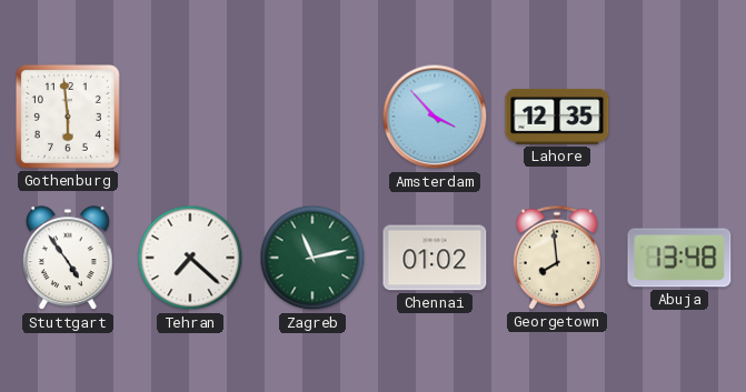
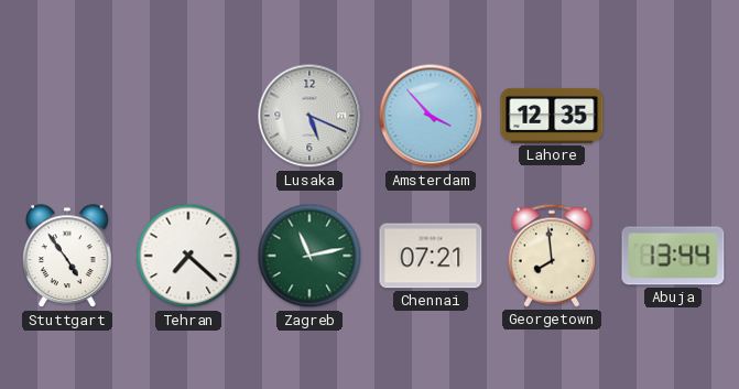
Gothenburg: 5:59 -> none
Lusaka: none -> 5:19
Chennai: 01:02 -> 07:21
Abuja: 13:48 -> 13:44
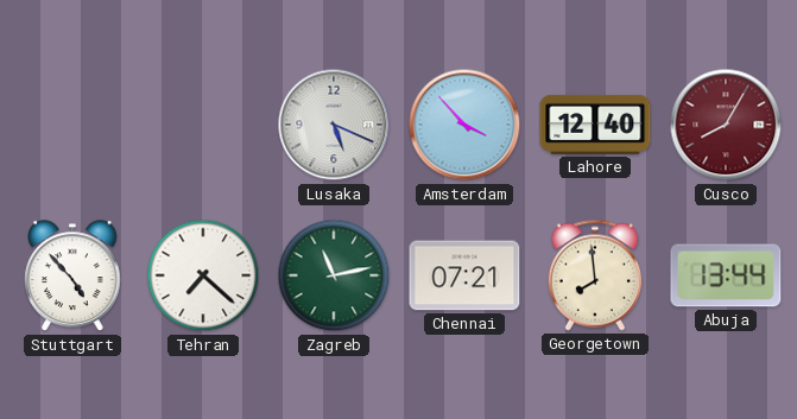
Lahore: 12:35 -> 12:40
Cusco: none -> 8:05
Stuttgart: 4:54 -> 4:53
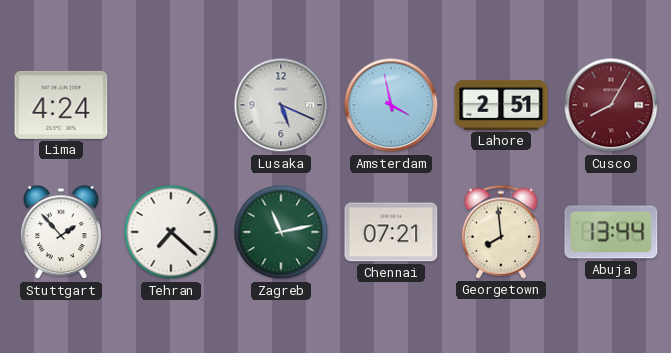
Lima: none -> 4:24
Amsterdam: 3:53 -> 3:58
Lahore: 12:40 -> 2:51
Stuttgart: 4:53 -> 1:53
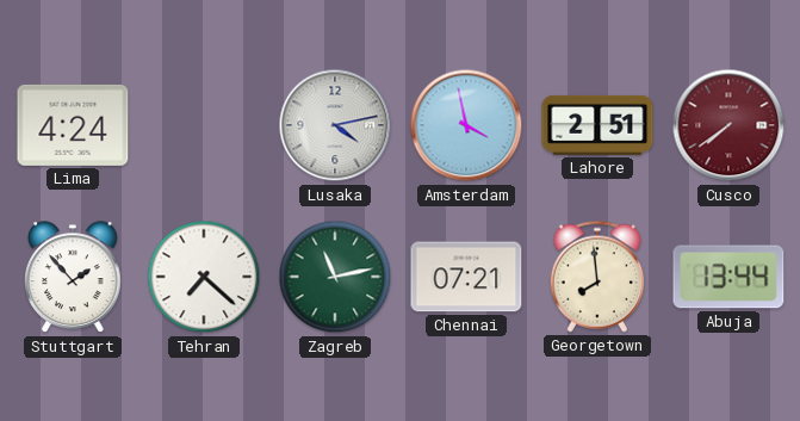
Lusaka: 5:19 -> 4:13
Cusco: 8:05 -> 7:39
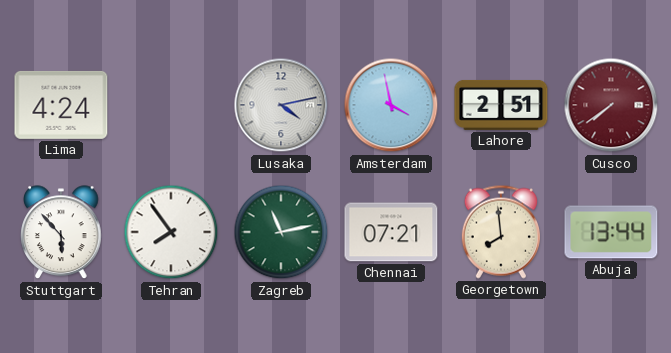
Stuttgart: 1:53 -> 5:53
Tehran: 7:22 -> 7:54
